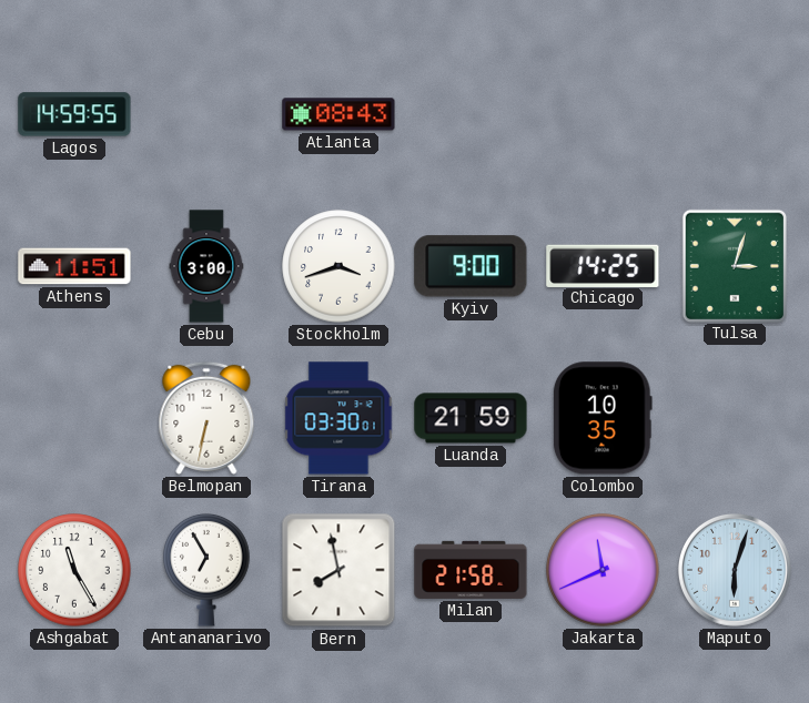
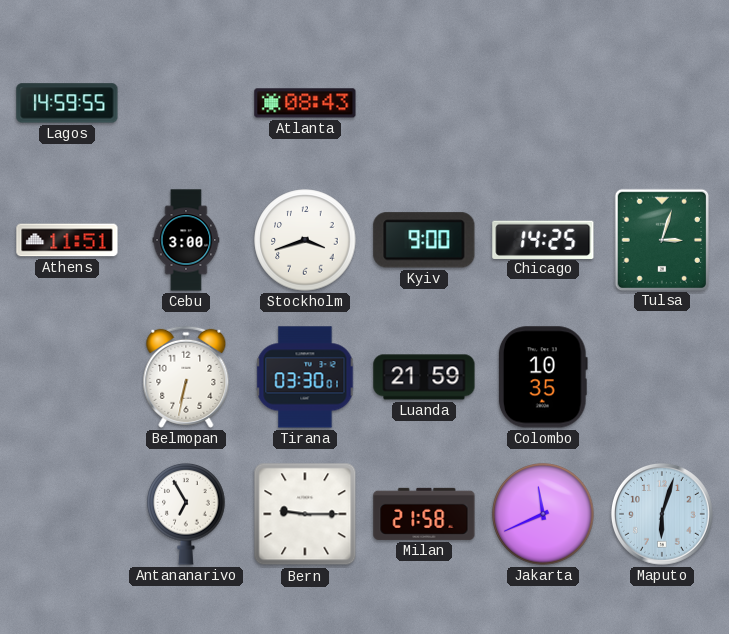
Ashgabat: 11:25 -> none
Bern: 7:58 -> 9:15
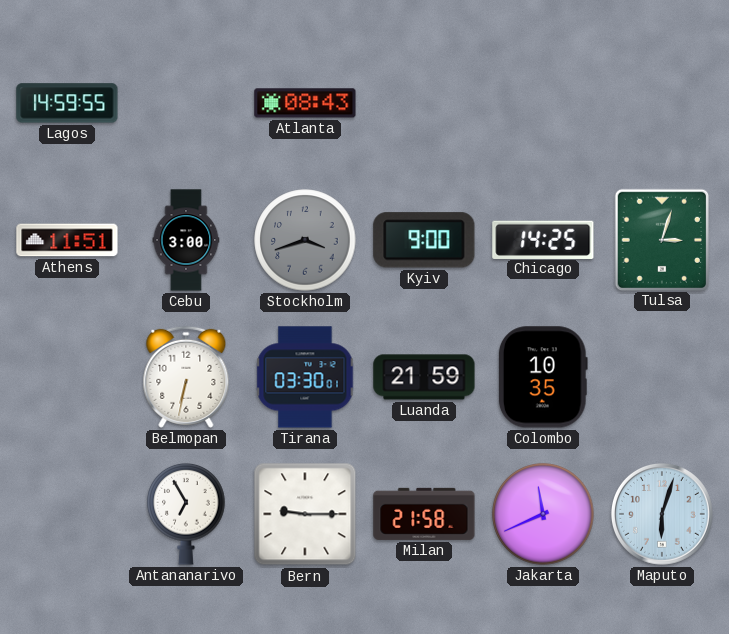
Stockholm dial: white -> grey
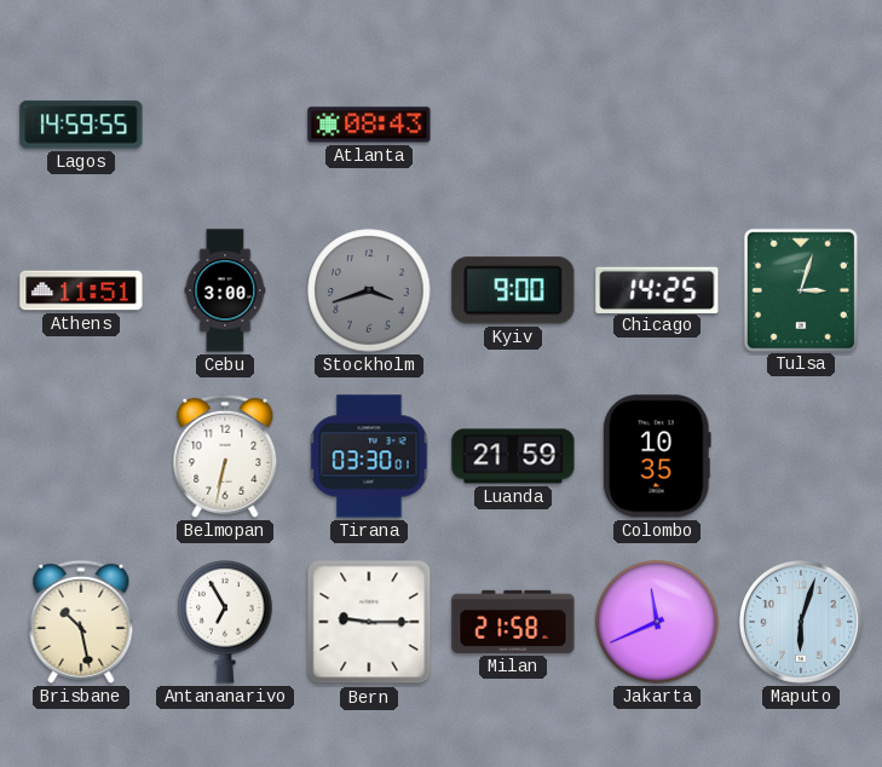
Brisbane: none -> 10:28
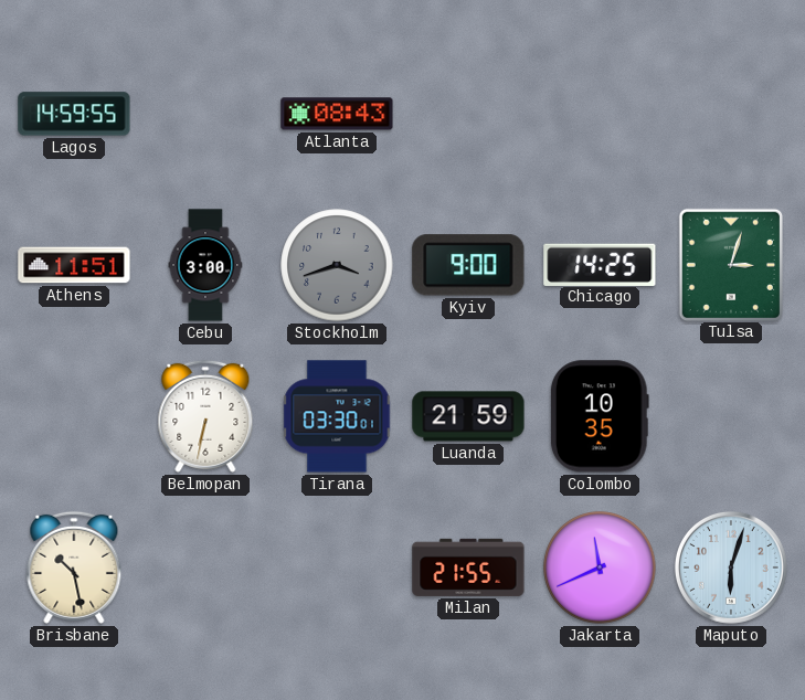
Antananarivo: 6:55 -> none
Bern: 9:15 -> none
Milan: 21:58 -> 21:55
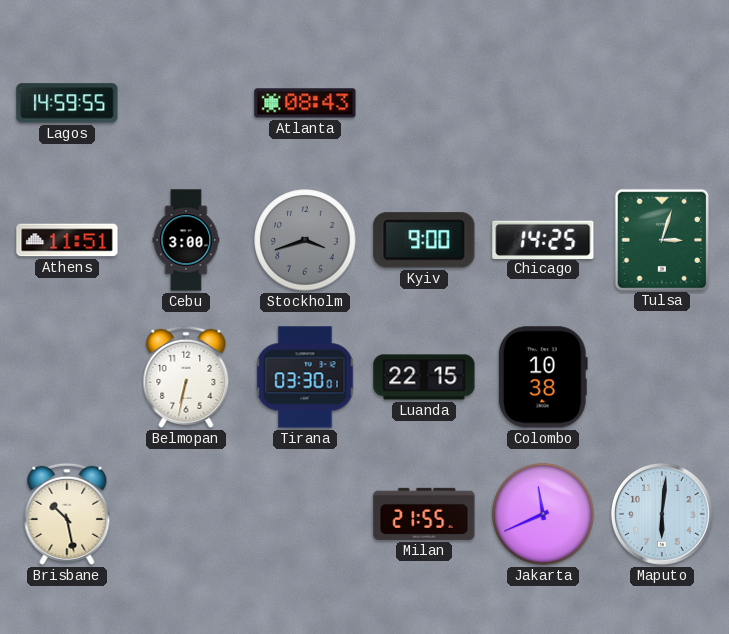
Luanda: 21:59 -> 22:15
Colombo: 10:35 -> 10:38
Maputo: 6:03 -> 6:01
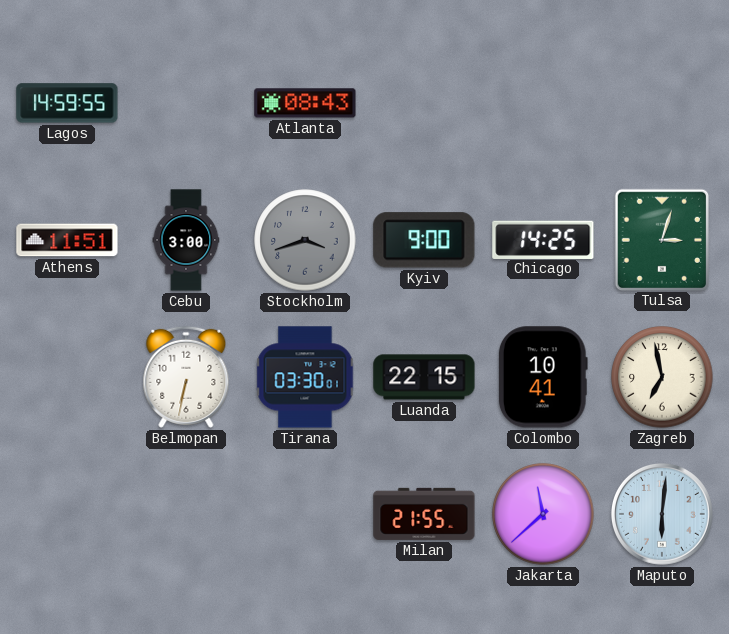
Colombo: 10:38 -> 10:41
Zagreb: none -> 6:58
Brisbane: 10:28 -> none
Jakarta: 11:41 -> 11:38
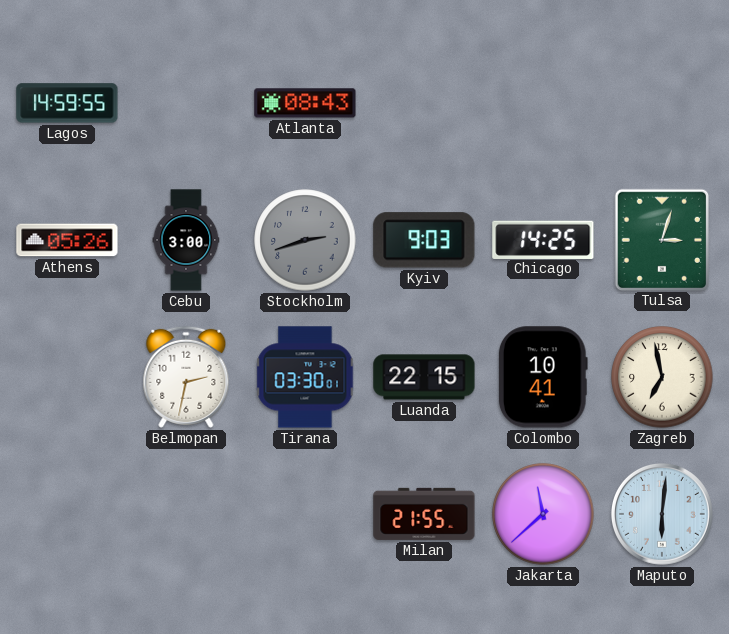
Athens: 11:51 -> 05:26
Stockholm: 3:42 -> 2:42
Kyiv: 9:00 -> 9:03
Belmopan: 6:32 -> 2:32
